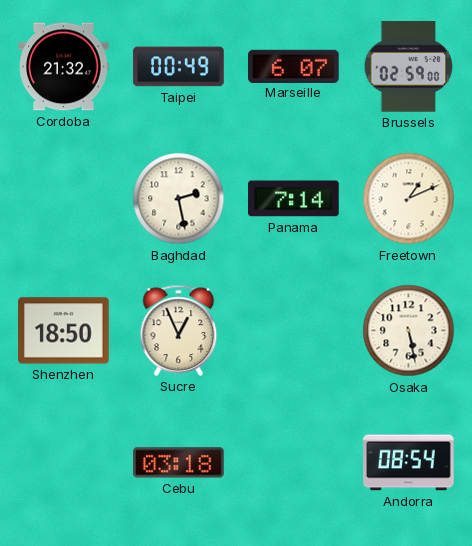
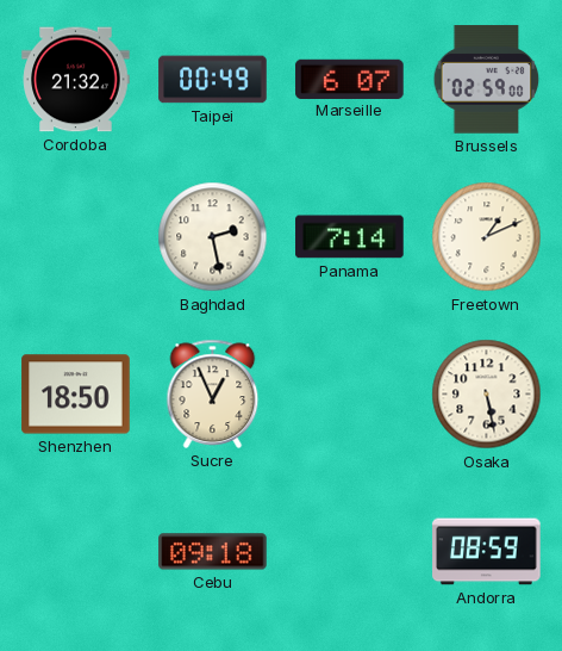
Cebu: 03:18 -> 09:18
Andorra: 08:54 -> 08:59
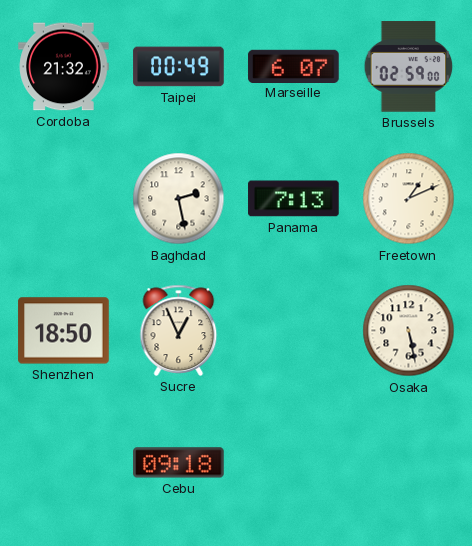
Panama: 7:14 -> 7:13
Andorra: 08:59 -> none
